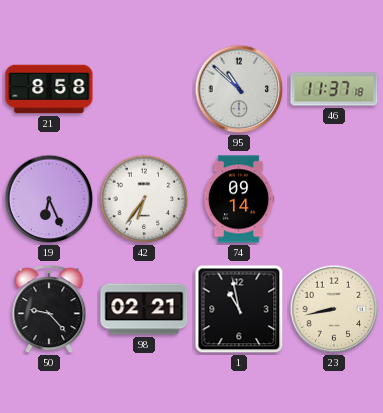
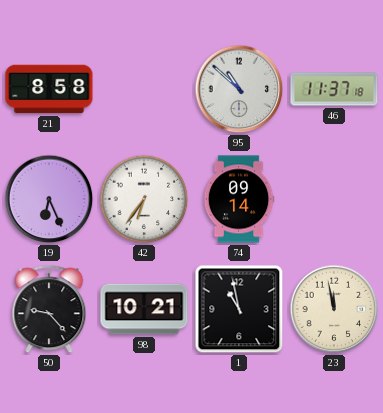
98: 02:21 -> 10:21
23: 8:43 -> 11:58
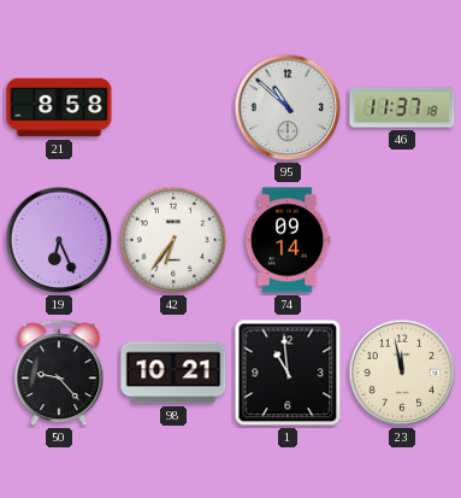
1: 10:58 -> 10:59
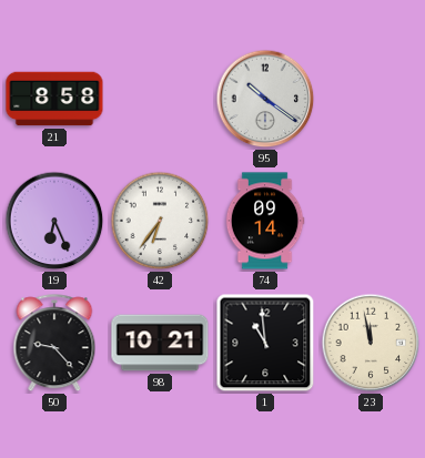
95: 10:52 -> 10:21
46: 11:37 -> none
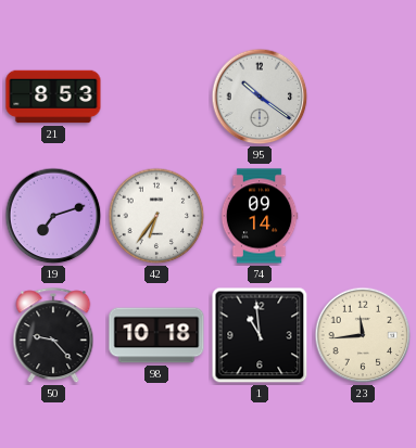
21: 8:58 -> 8:53
19: 6:26 -> 7:12
98: 10:21 -> 10:18
23: 11:58 -> 11:44
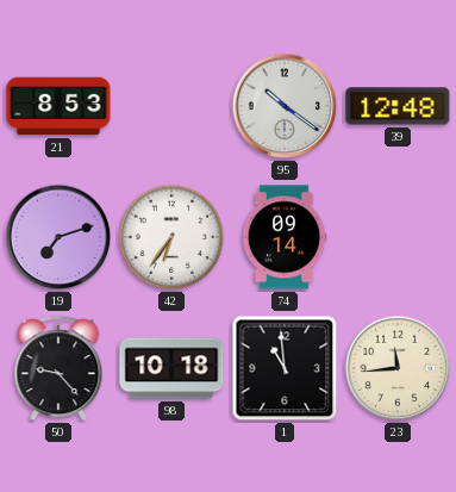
39: none -> 12:48
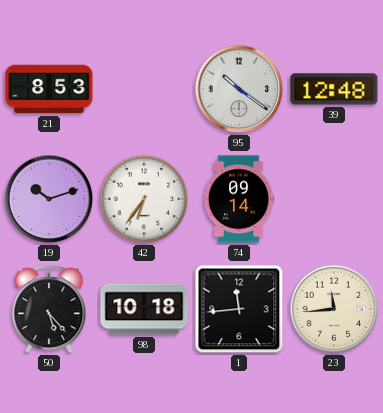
19: 7:12 -> 10:12
50: 9:23 -> 5:23
1: 10:59 -> 11:44
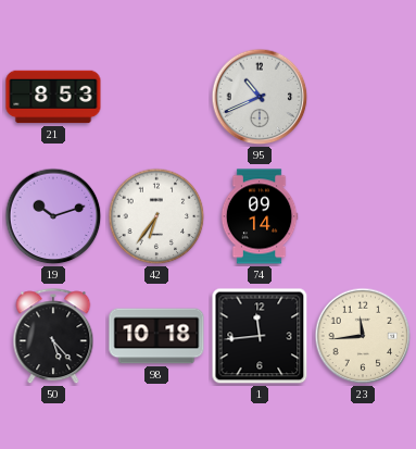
95: 10:21 -> 10:41
39: 12:48 -> none
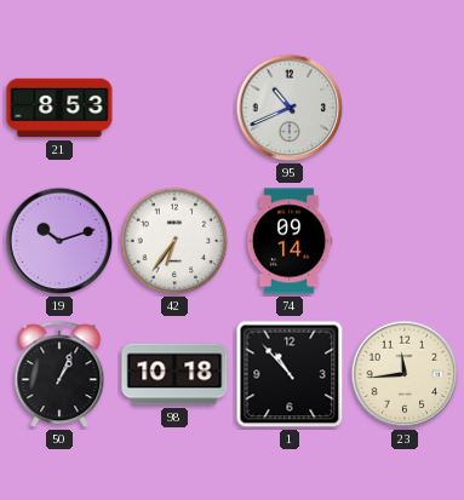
50: 5:23 -> 1:04
1: 11:44 -> 10:53
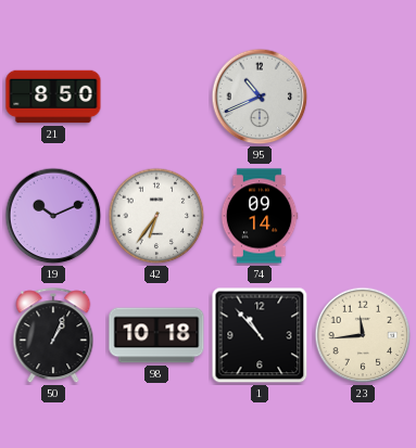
21: 8:53 -> 8:50
19: 10:12 -> 10:11
